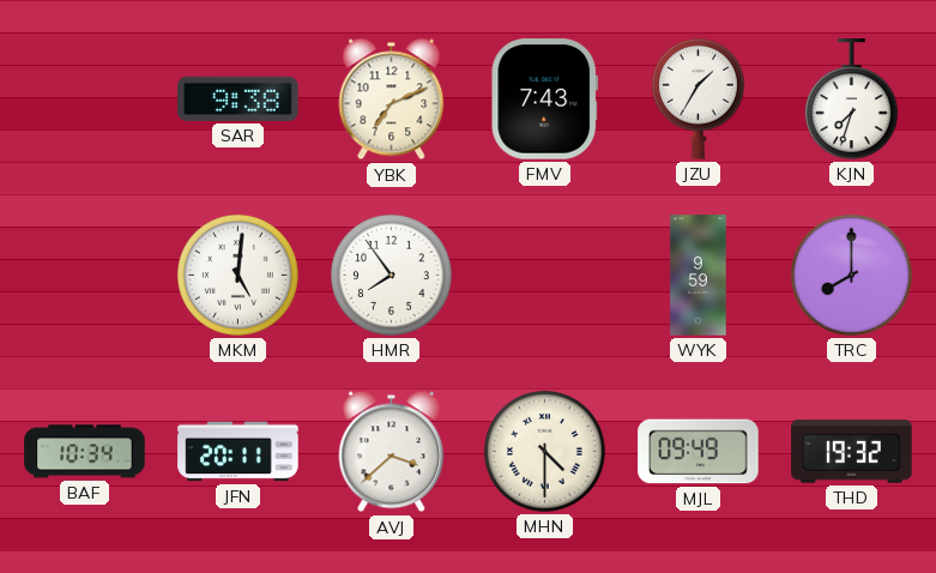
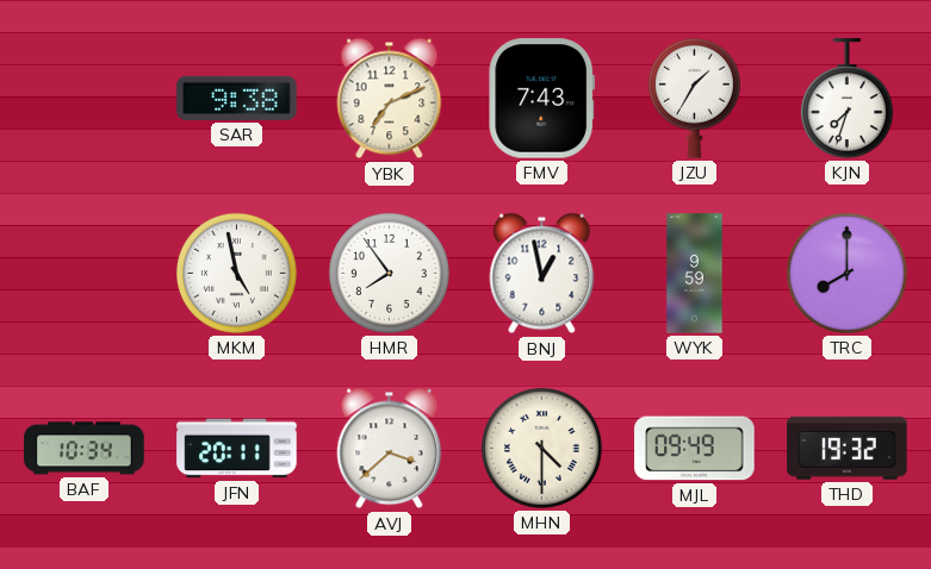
MKM: 5:01 -> 4:58
BNJ: none -> 12:58
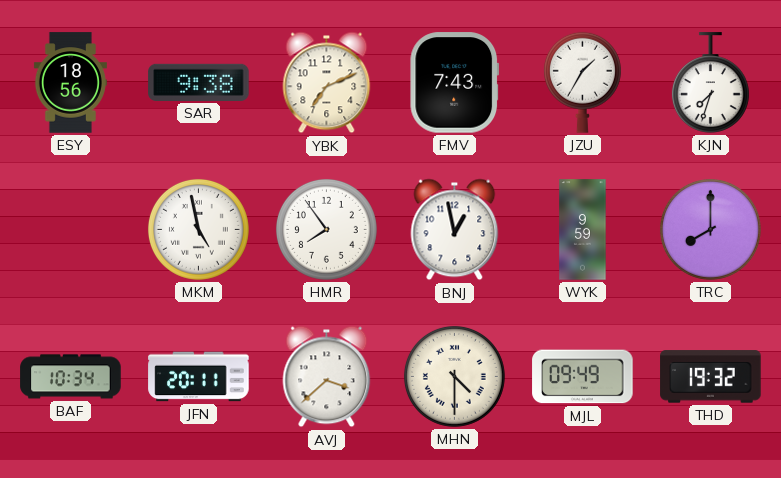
ESY: none -> 18:56
